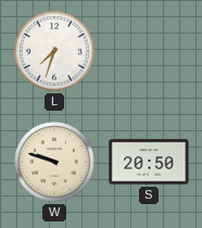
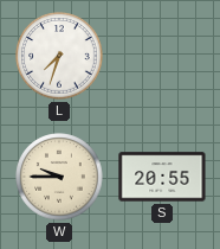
W: 9:48 -> 9:45
S: 20:50 -> 20:55
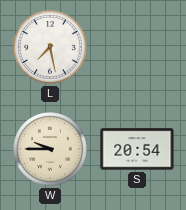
L: 7:33 -> 7:28
S: 20:55 -> 20:54
